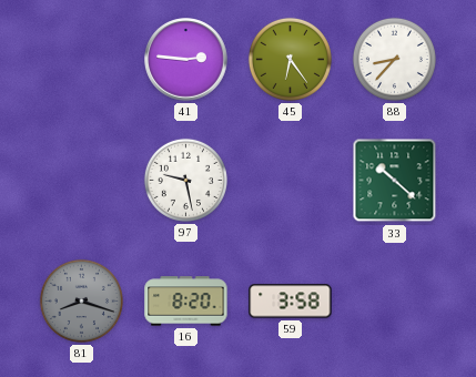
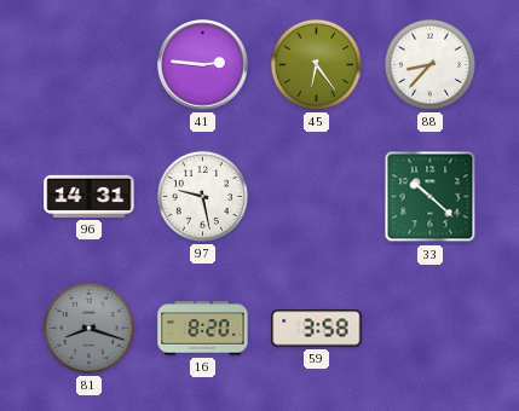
96: none -> 14:31
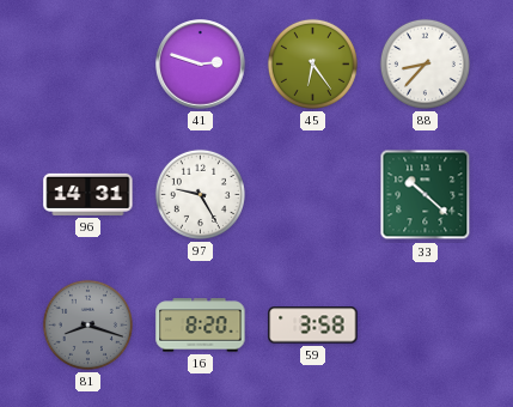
41: 2:46 -> 2:48
97: 9:28 -> 9:25
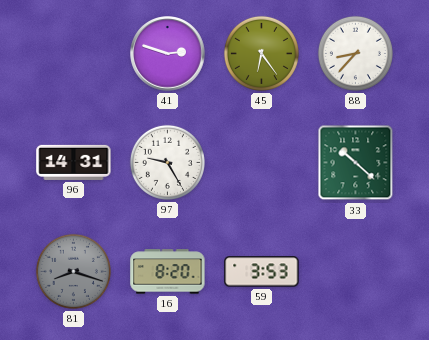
59: 3:58 -> 3:53
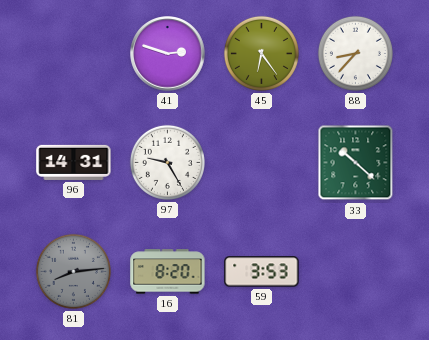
81: 8:18 -> 8:14
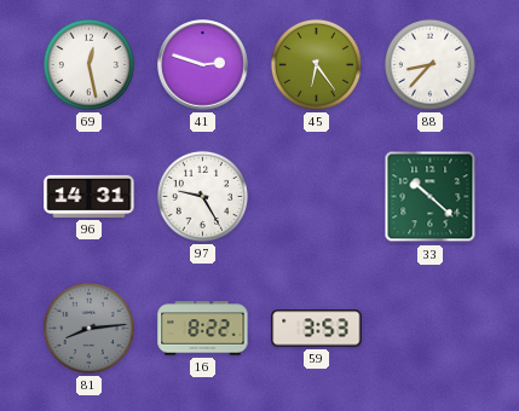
69: none -> 12:28
16: 8:20 -> 8:22
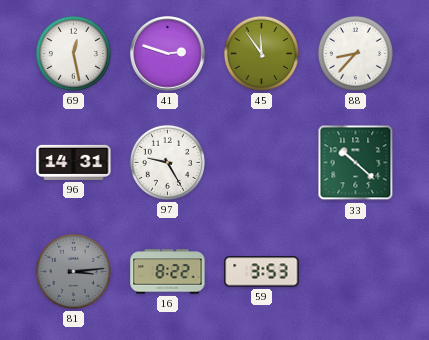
45: 6:24 -> 11:54
81: 8:14 -> 3:14
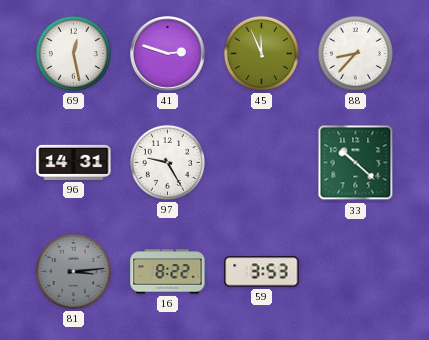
45: 11:54 -> 11:56
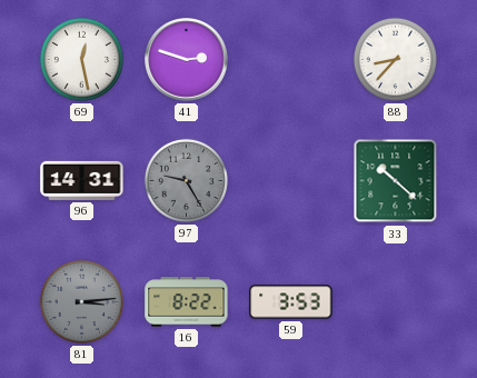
45: 11:56 -> none
97 dial: white -> grey
